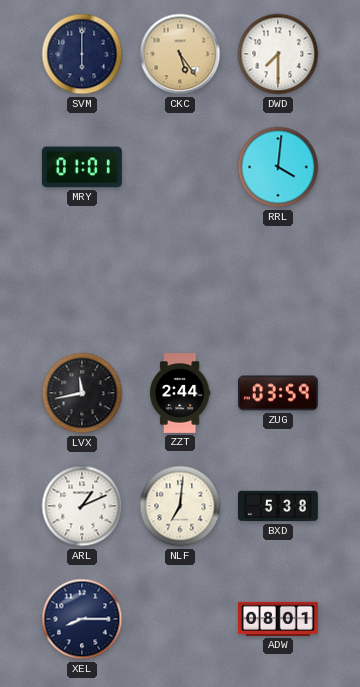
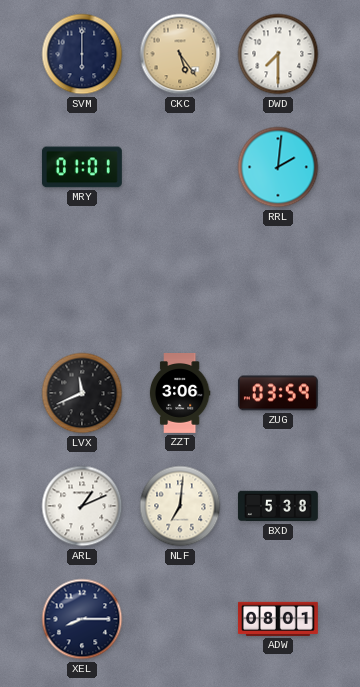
RRL: 4:01 -> 2:01
LVX: 11:43 -> 11:41
ZZT: 2:44 -> 3:06
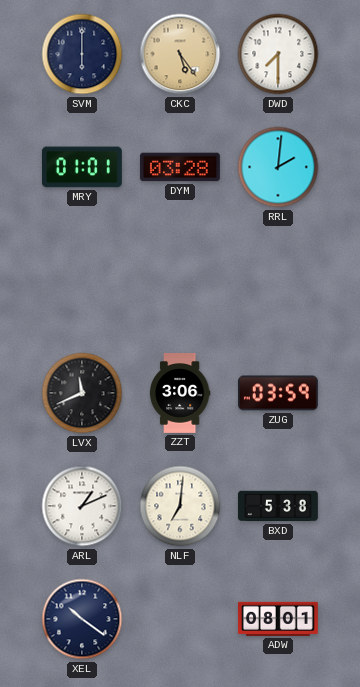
DYM: none -> 03:28
XEL: 8:15 -> 10:21
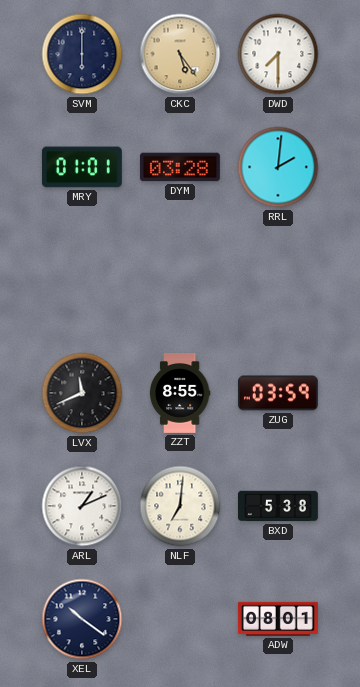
ZZT: 3:06 -> 8:55
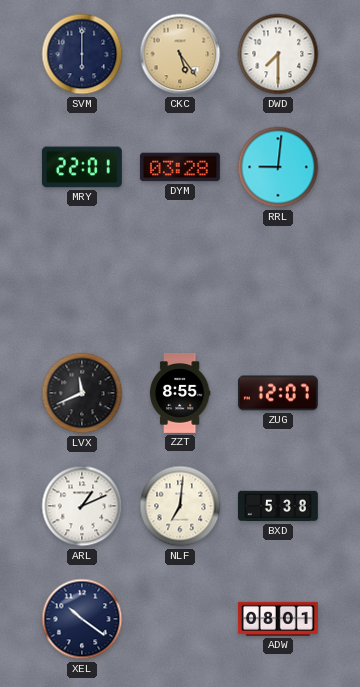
MRY: 01:01 -> 22:01
RRL: 2:01 -> 9:01
ZUG: 03:59 -> 12:07
